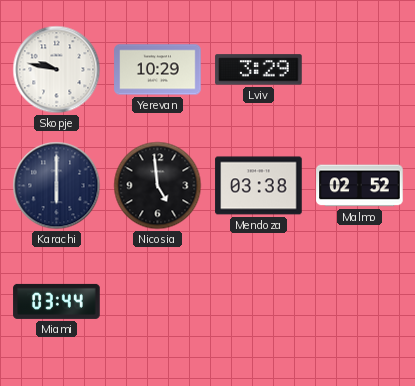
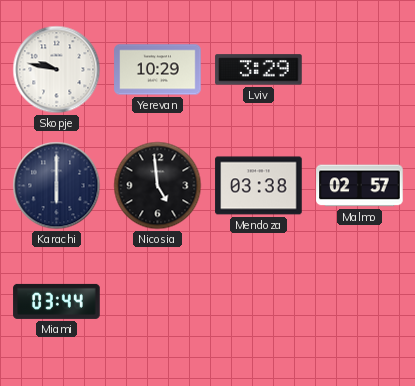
Malmo: 02:52 -> 02:57
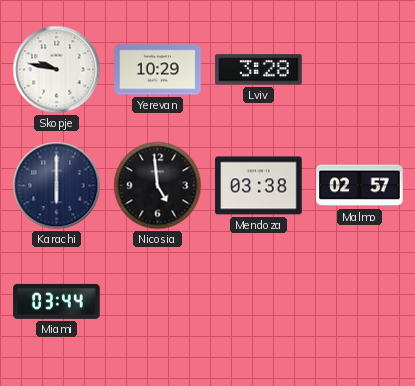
Lviv: 3:29 -> 3:28
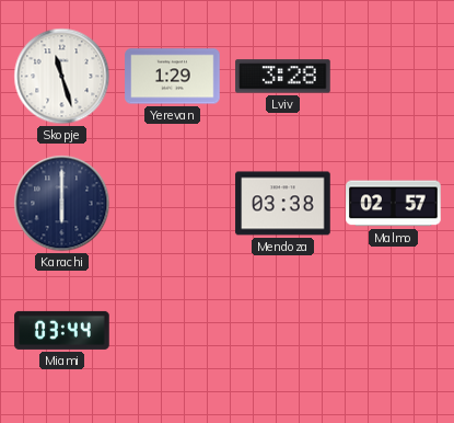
Skopje: 9:47 -> 11:27
Yerevan: 10:29 -> 1:29
Nicosia: 4:59 -> none
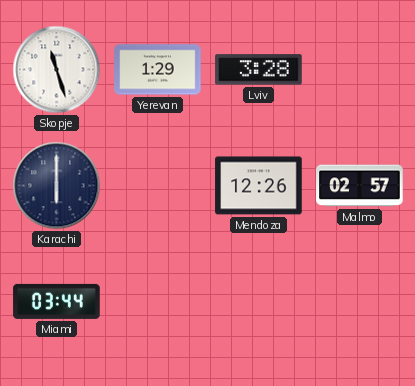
Mendoza: 03:38 -> 12:26
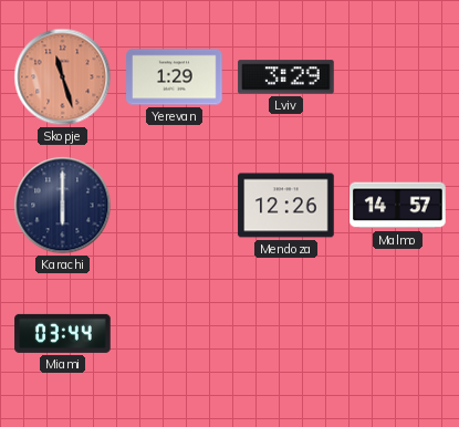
Skopje dial: white -> salmon
Lviv: 3:28 -> 3:29
Malmo: 02:57 -> 14:57
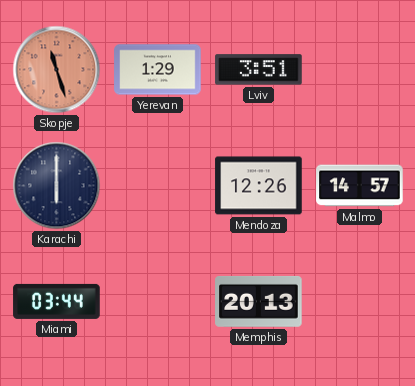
Lviv: 3:29 -> 3:51
Memphis: none -> 20:13
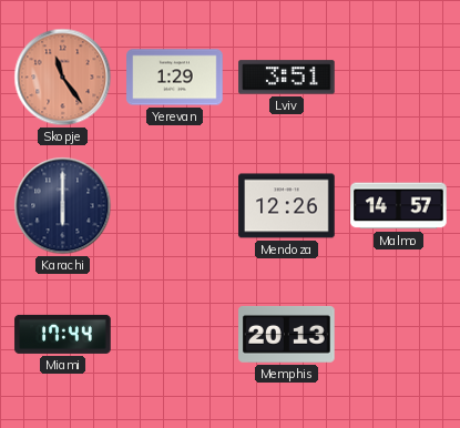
Skopje: 11:27 -> 11:24
Miami: 03:44 -> 17:44
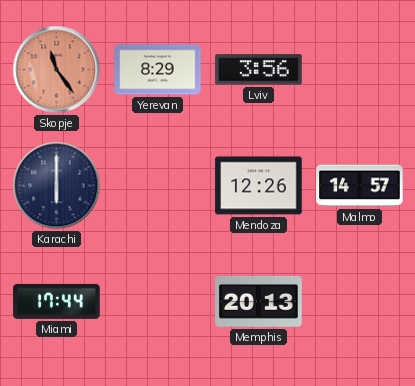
Yerevan: 1:29 -> 8:29
Lviv: 3:51 -> 3:56
